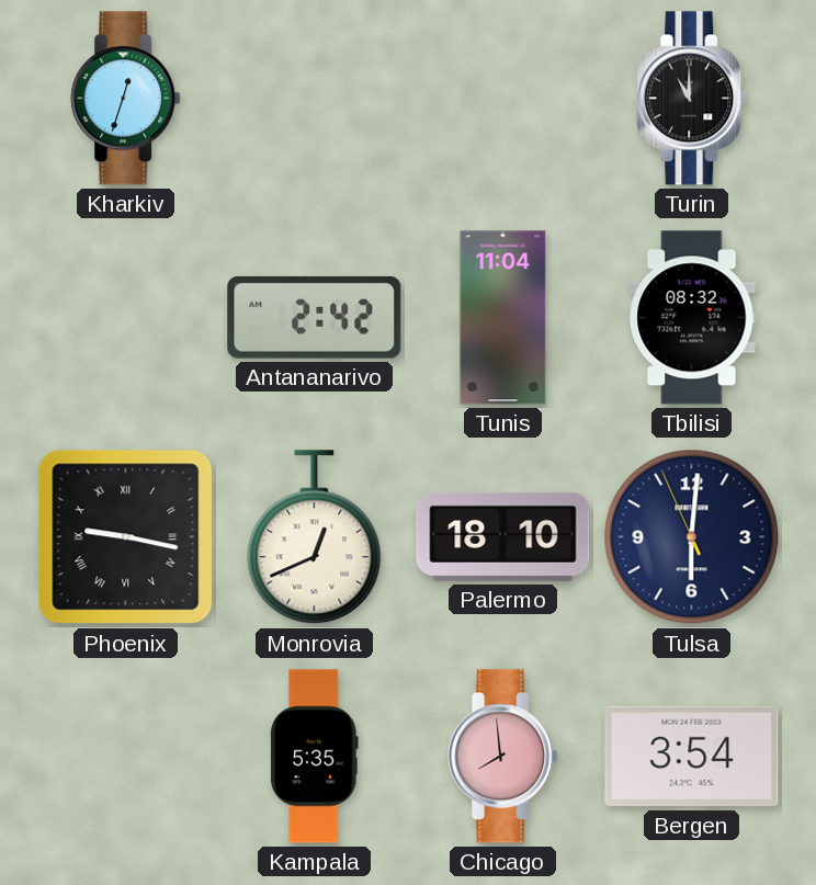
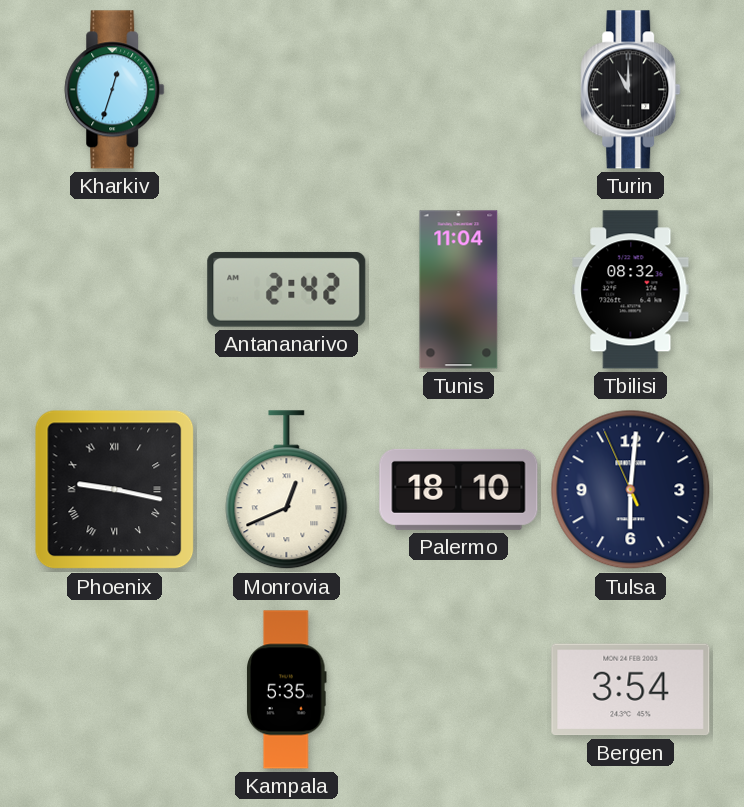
Chicago: 7:59 -> none
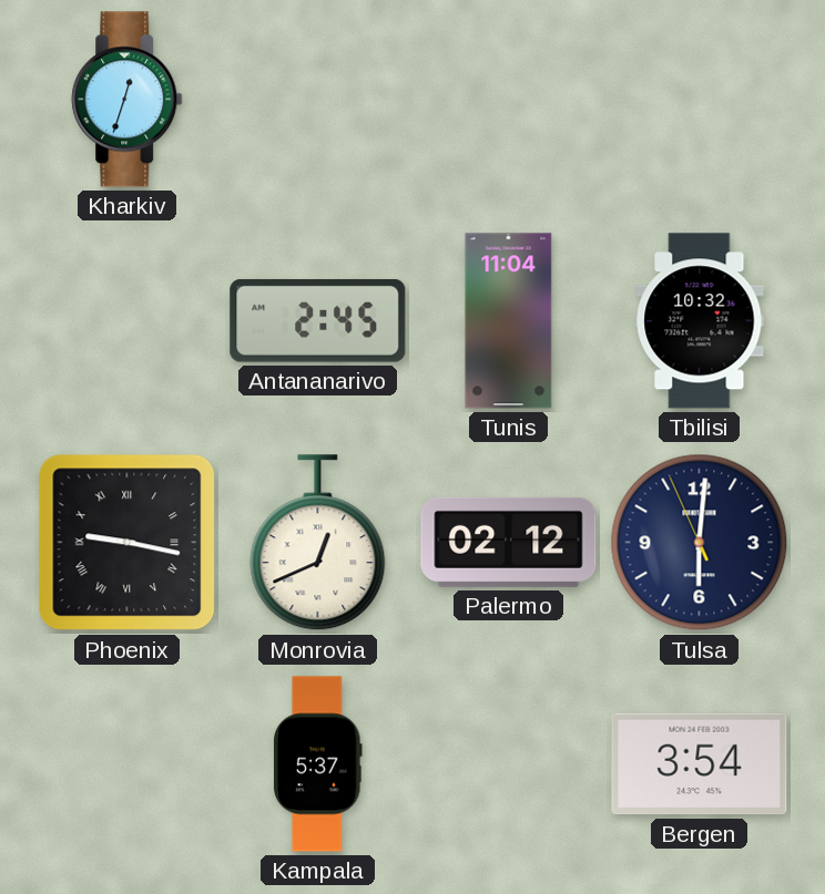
Turin: 11:00 -> none
Antananarivo: 2:42 -> 2:45
Tbilisi: 08:32 -> 10:32
Palermo: 18:10 -> 02:12
Kampala: 5:35 -> 5:37
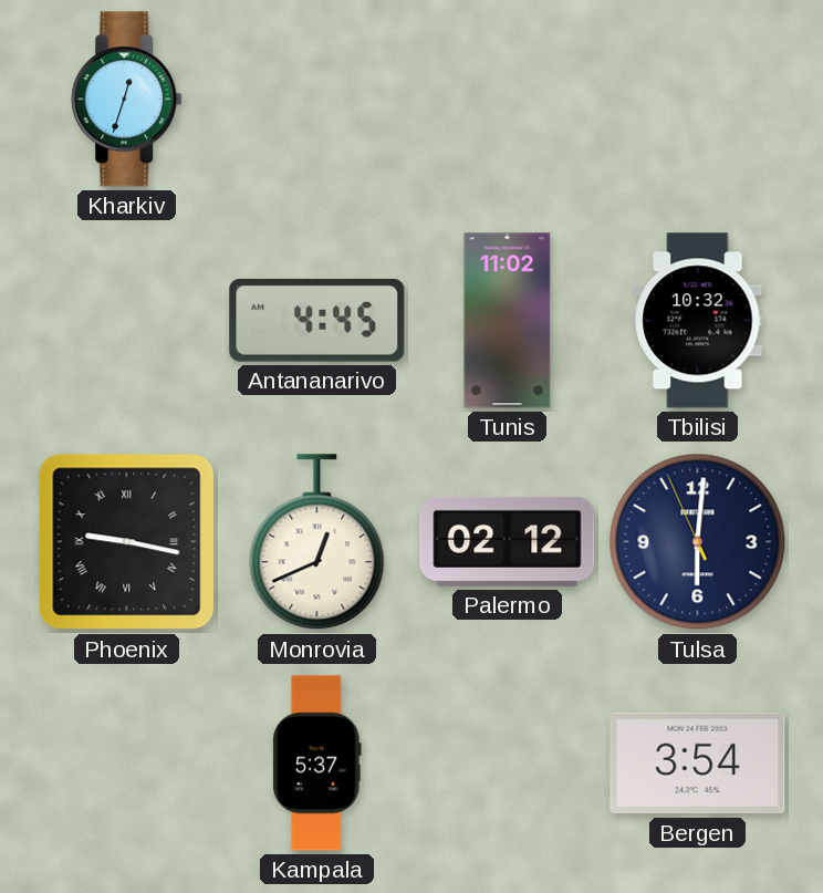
Antananarivo: 2:45 -> 4:45
Tunis: 11:04 -> 11:02
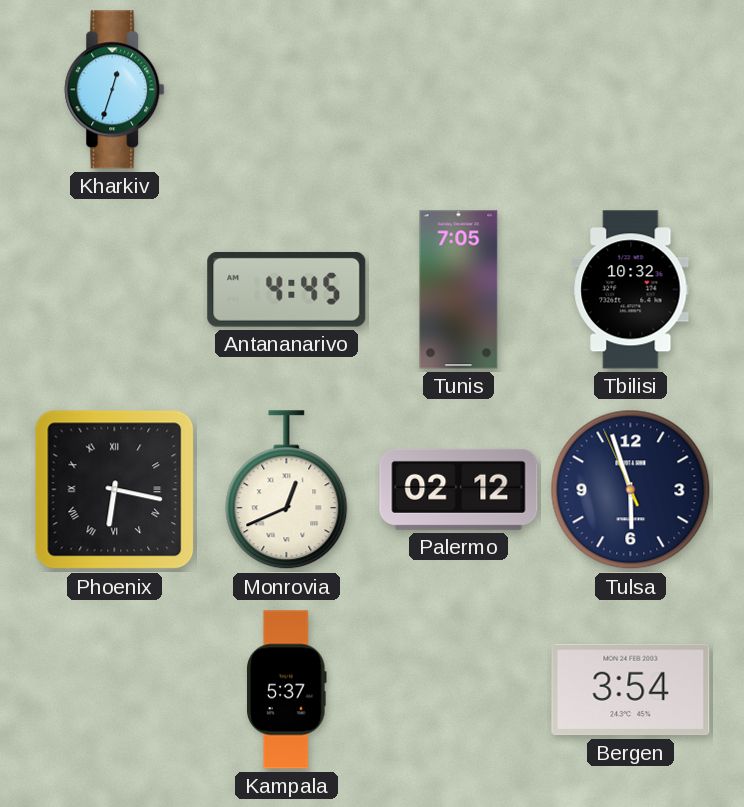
Tunis: 11:02 -> 7:05
Phoenix: 9:17 -> 6:17
Tulsa: 6:00 -> 5:56
